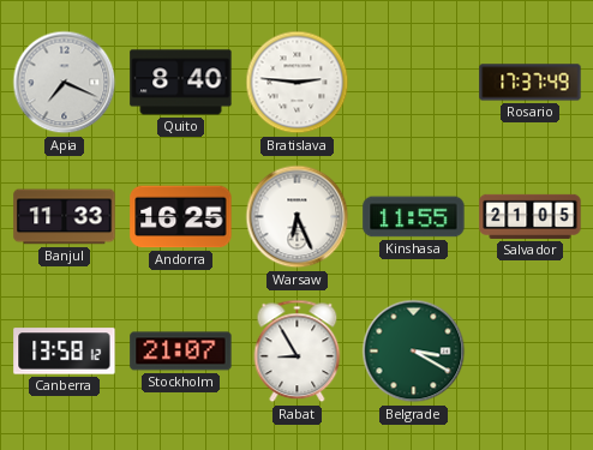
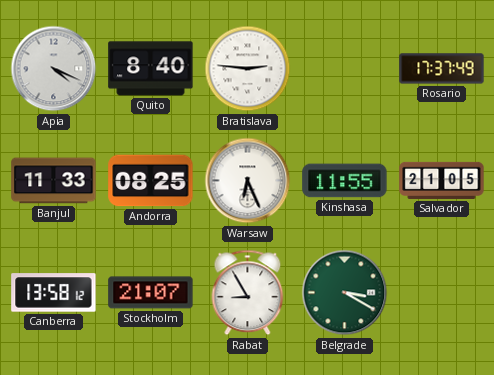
Apia: 7:19 -> 4:19
Andorra: 16:25 -> 08:25
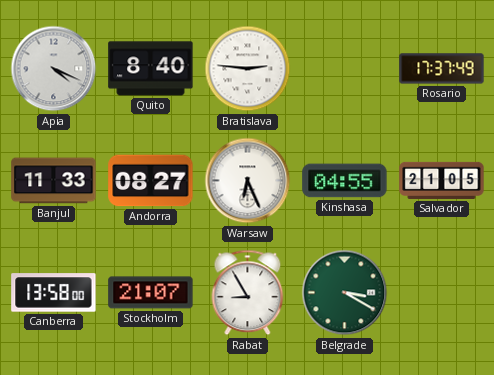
Andorra: 08:25 -> 08:27
Kinshasa: 11:55 -> 04:55
Canberra: 13:58:12 -> 13:58:00
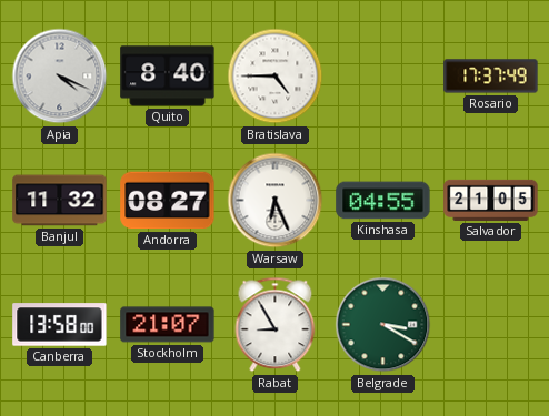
Bratislava: 2:46 -> 4:45
Banjul: 11:33 -> 11:32
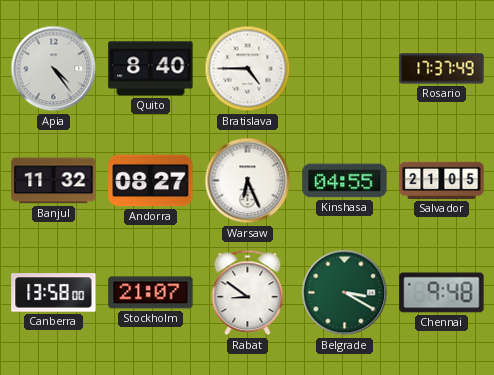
Apia: 4:19 -> 4:24
Rabat: 8:55 -> 8:51
Chennai: none -> 9:48
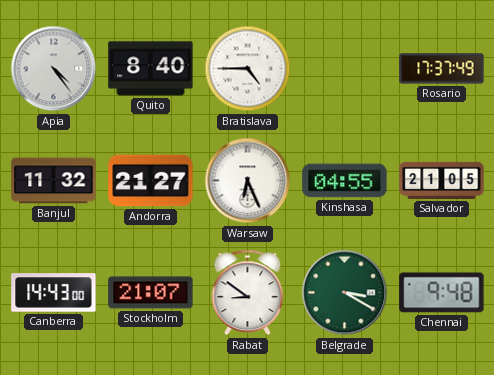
Andorra: 08:27 -> 21:27
Canberra: 13:58 -> 14:43
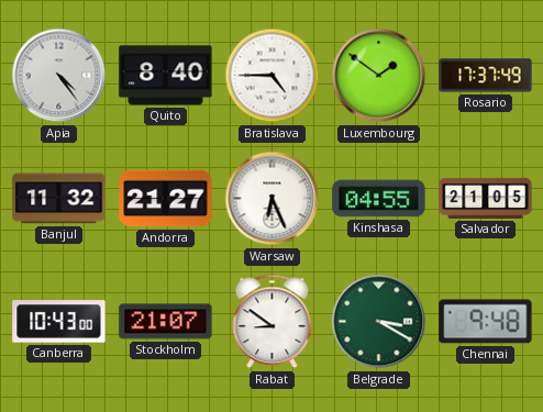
Luxembourg: none -> 1:51
Canberra: 14:43 -> 10:43
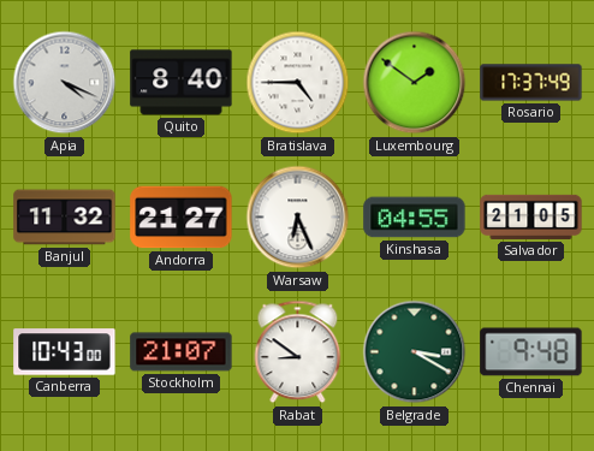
Apia: 4:24 -> 4:19
